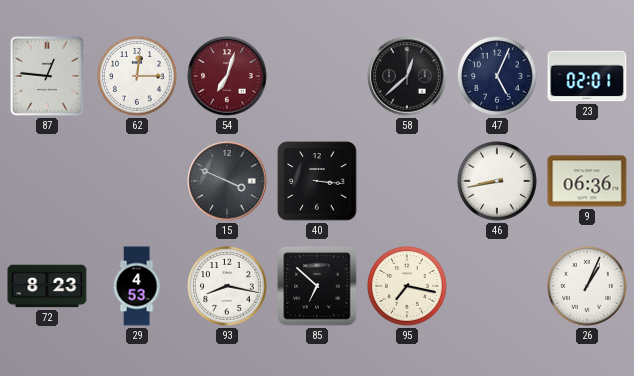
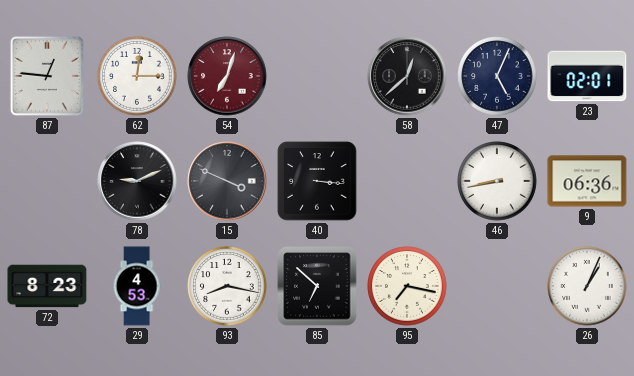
78: none -> 9:11
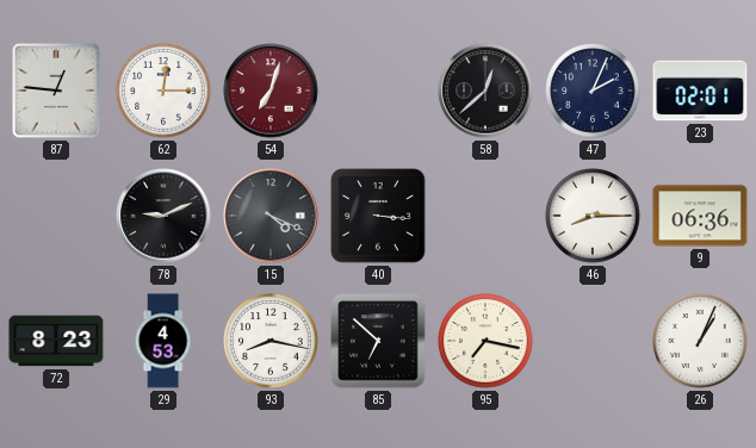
47: 5:04 -> 2:04
15: 3:49 -> 4:19
46: 8:43 -> 8:15
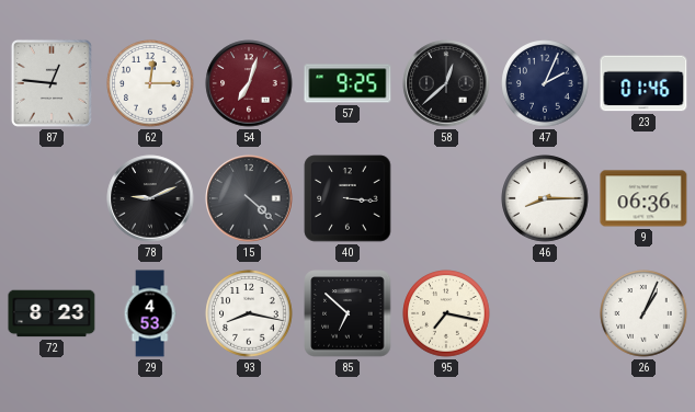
57: none -> 9:25
23: 02:01 -> 01:46
15: 4:19 -> 4:22
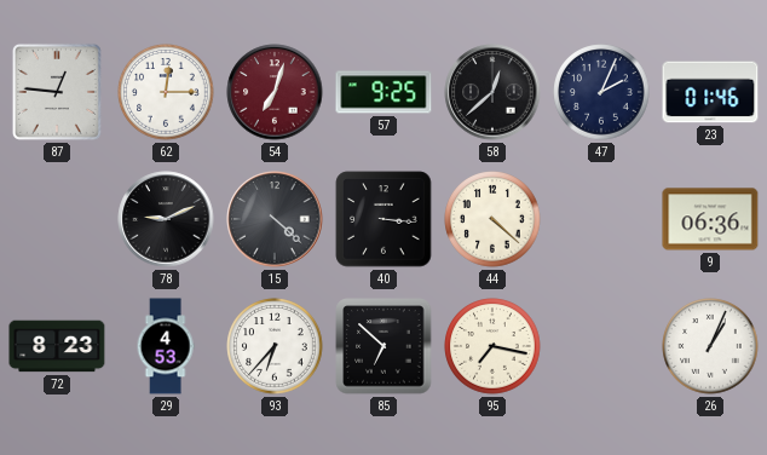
44: none -> 4:22
46: 8:15 -> none
93: 8:17 -> 6:37
